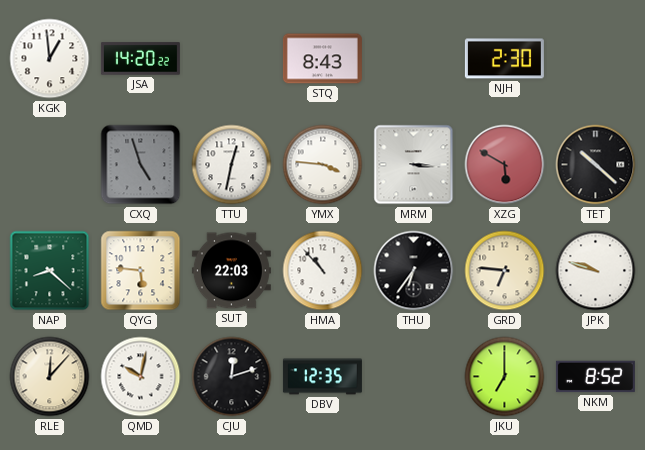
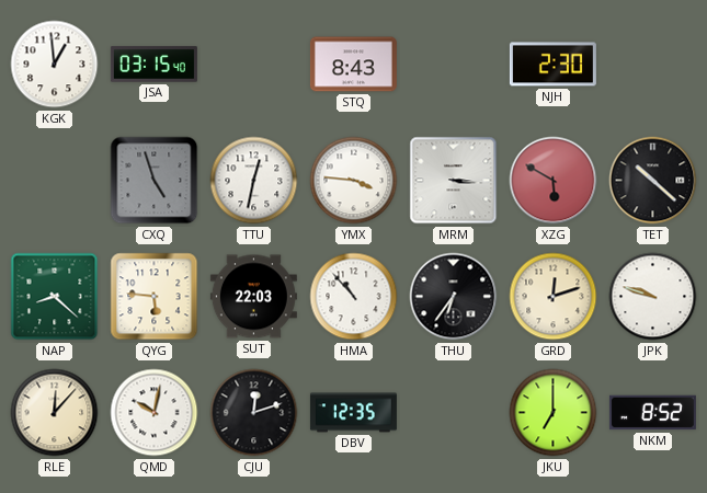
JSA: 14:20 -> 03:15
GRD: 6:46 -> 12:12
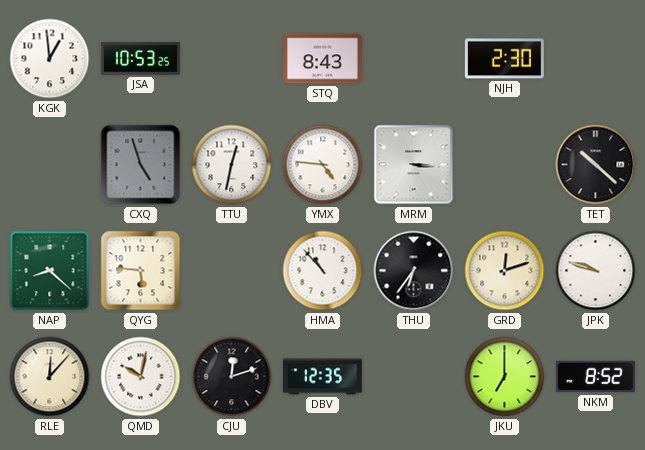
JSA: 03:15 -> 10:53
YMX: 3:46 -> 4:46
XZG: 5:50 -> none
SUT: 22:03 -> none
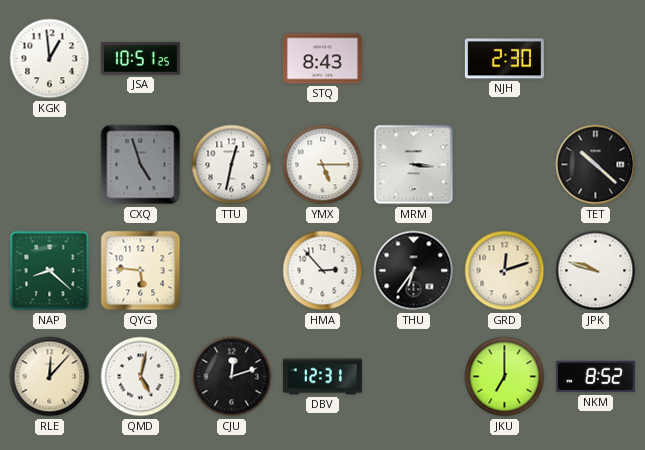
JSA: 10:53 -> 10:51
YMX: 4:46 -> 5:15
HMA: 10:53 -> 2:53
QMD: 10:02 -> 5:02
DBV: 12:35 -> 12:31
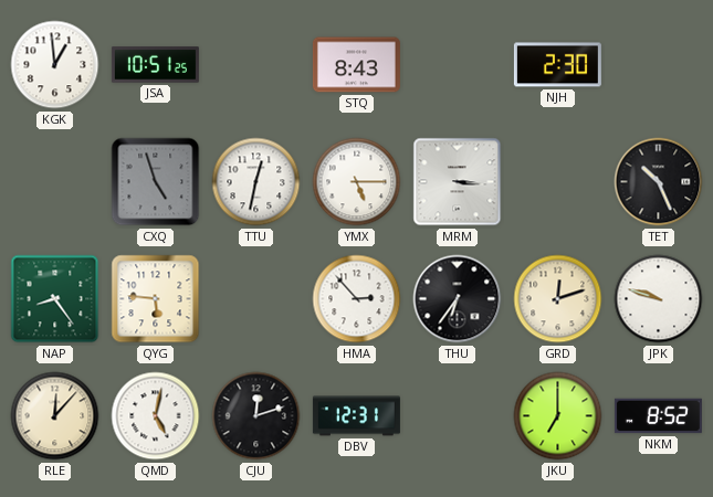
TET: 10:22 -> 10:26
NAP: 8:22 -> 8:24
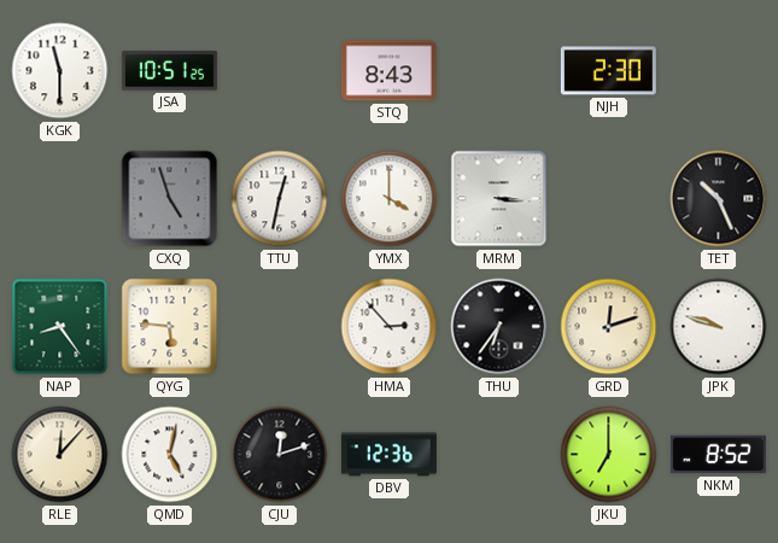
KGK: 12:59 -> 11:30
YMX: 5:15 -> 4:00
DBV: 12:31 -> 12:36
